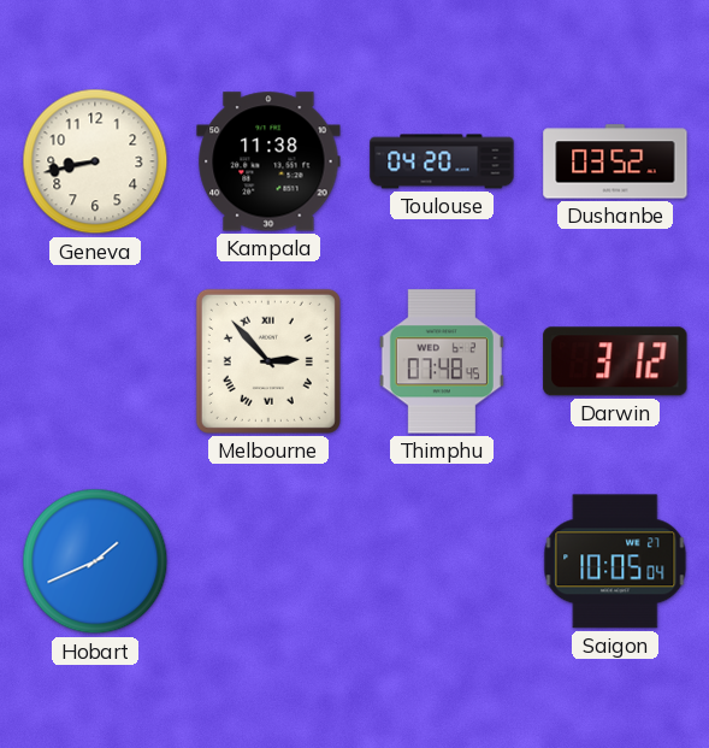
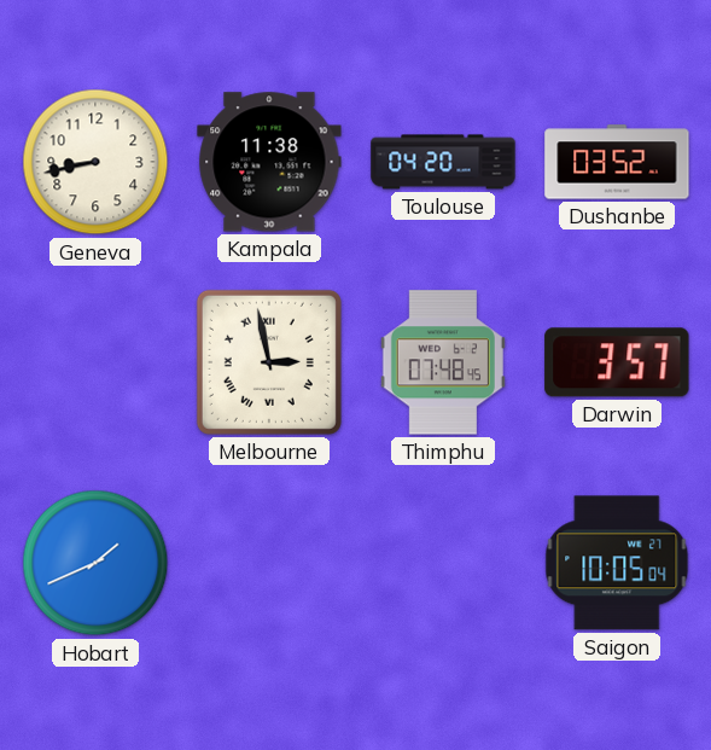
Melbourne: 2:53 -> 2:58
Darwin: 3:12 -> 3:57
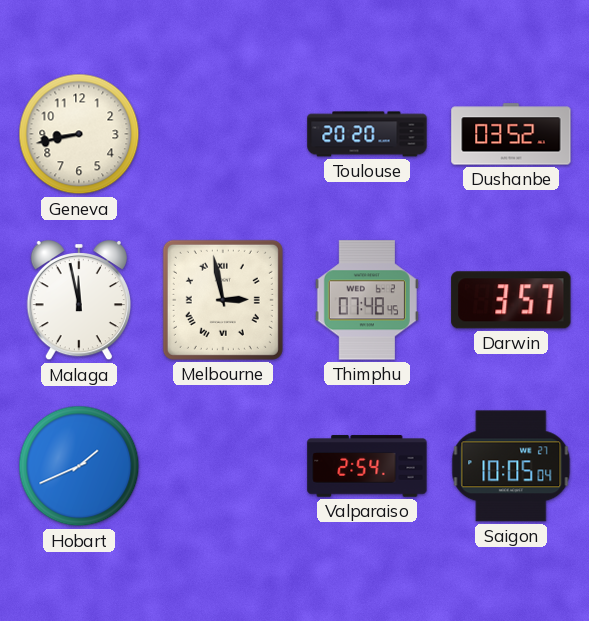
Kampala: 11:38 -> none
Toulouse: 04:20 -> 20:20
Malaga: none -> 11:58
Valparaiso: none -> 2:54
